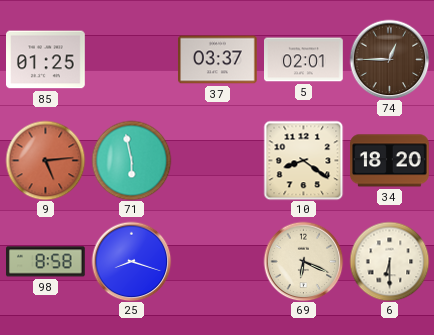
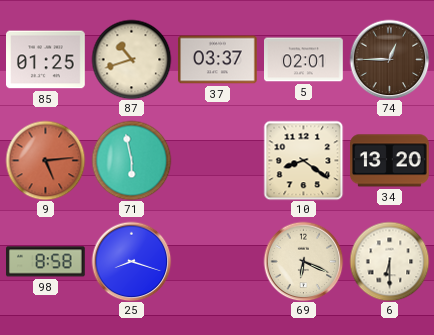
87: none -> 10:42
34: 18:20 -> 13:20
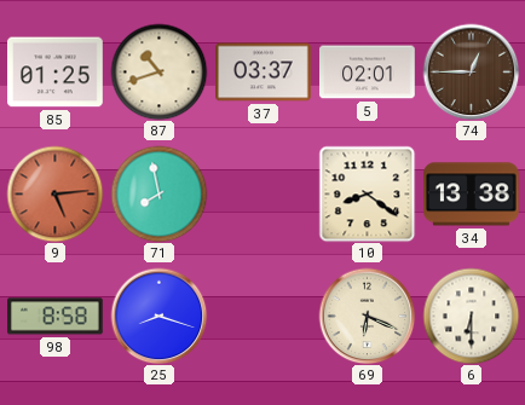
71: 5:58 -> 7:58
34: 13:20 -> 13:38
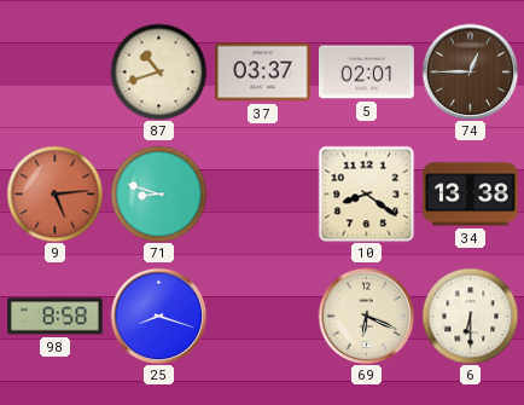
85: 01:25 -> none
71: 7:58 -> 8:48
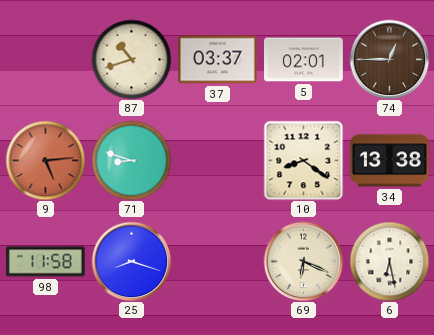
98: 8:58 -> 11:58
6: 6:30 -> 6:28
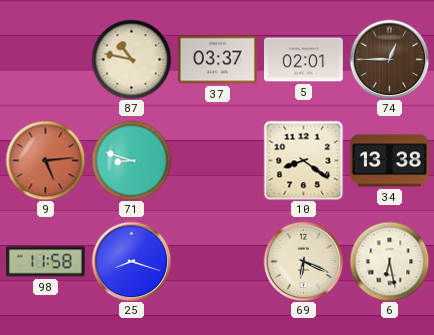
87: 10:42 -> 10:47
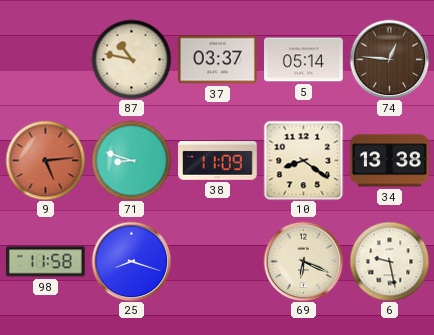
5: 02:01 -> 05:14
74: 12:45 -> 12:46
38: none -> 11:09
6: 6:28 -> 9:28
